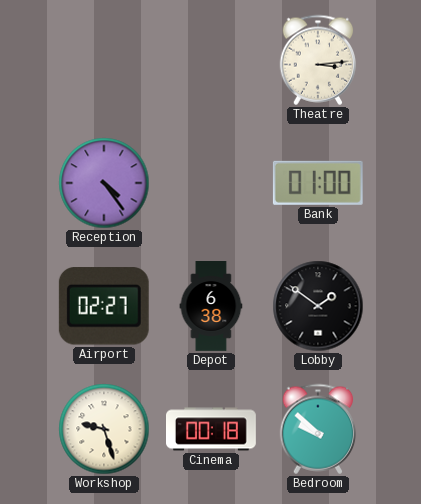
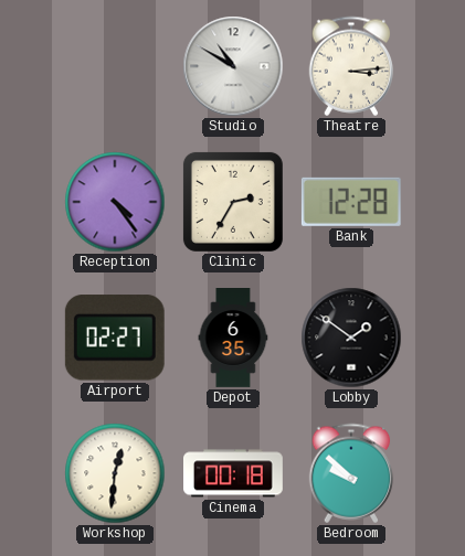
Studio: none -> 10:50
Clinic: none -> 2:35
Bank: 01:00 -> 12:28
Depot: 6:38 -> 6:35
Workshop: 9:27 -> 12:31
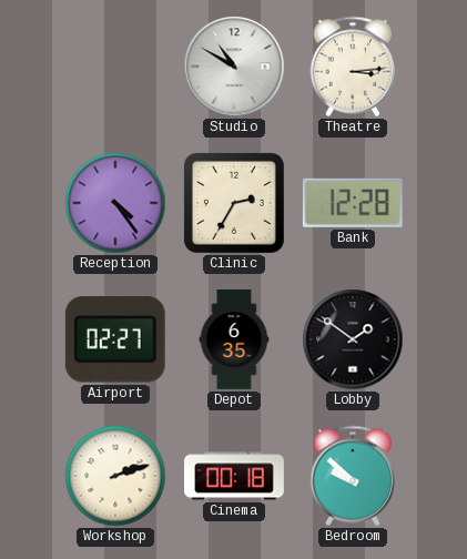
Workshop: 12:31 -> 2:12
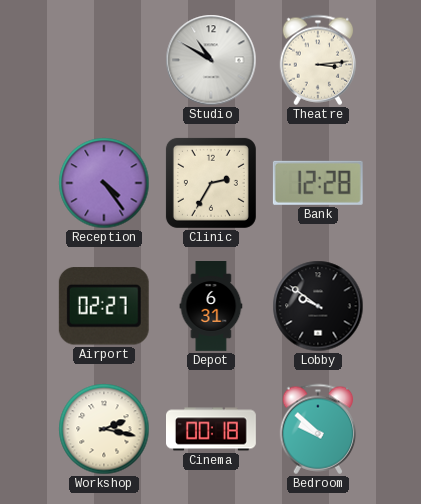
Depot: 6:35 -> 6:31
Lobby: 1:51 -> 9:51
Workshop: 2:12 -> 2:17
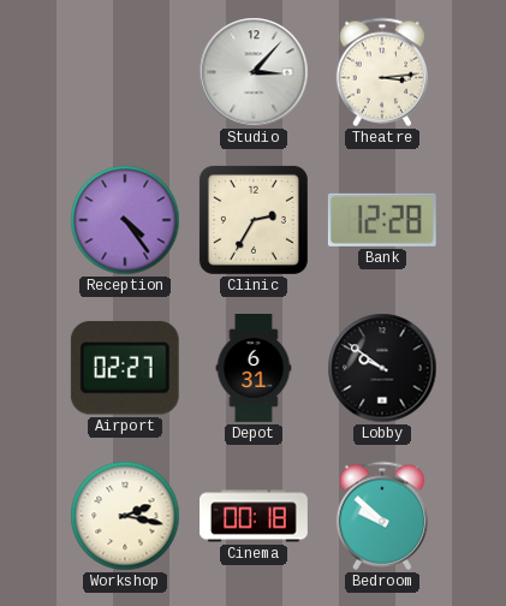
Studio: 10:50 -> 3:07
